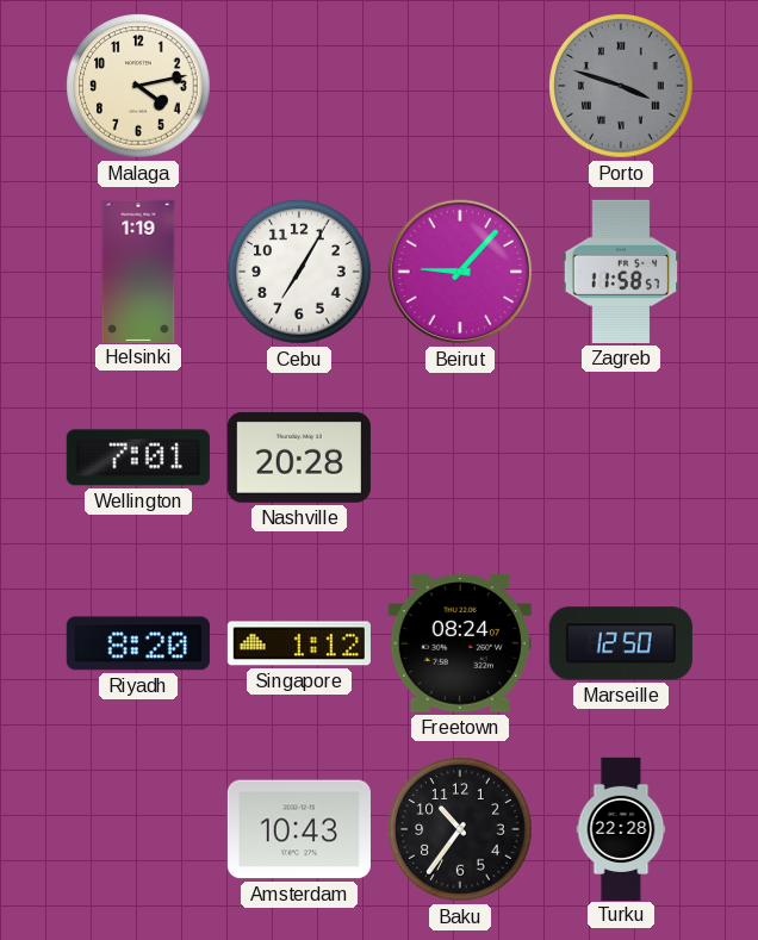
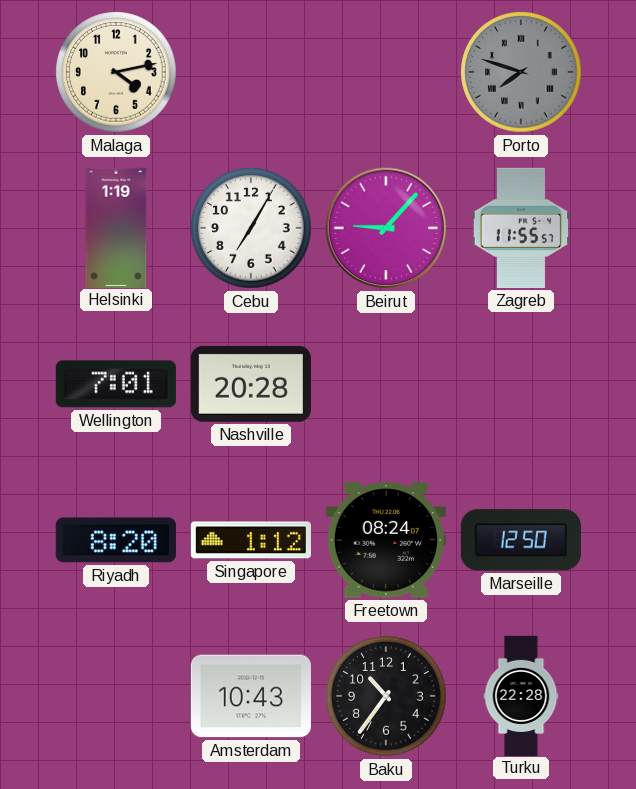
Porto: 3:48 -> 7:48
Zagreb: 11:58 -> 11:55
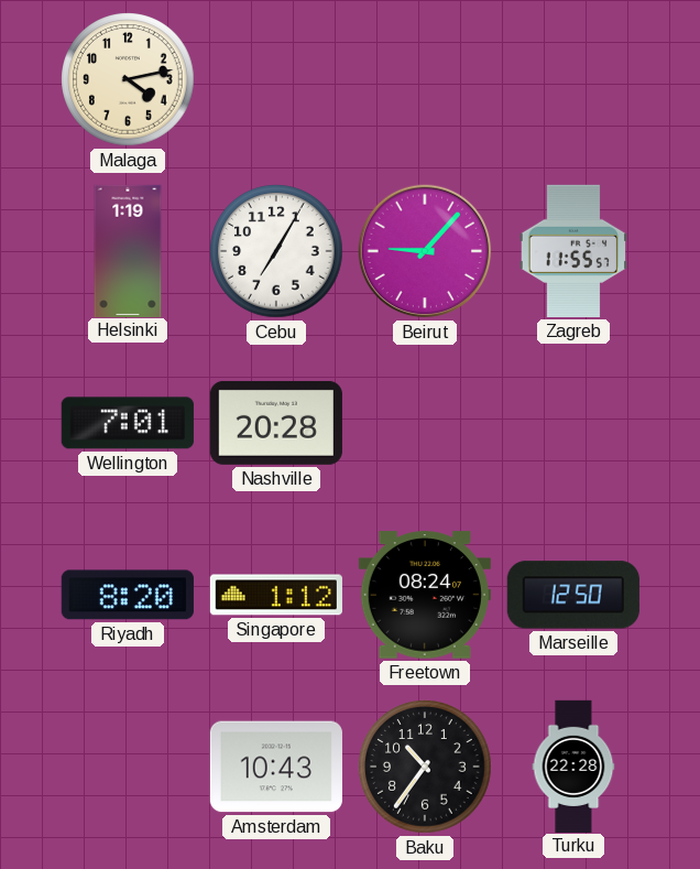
Porto: 7:48 -> none
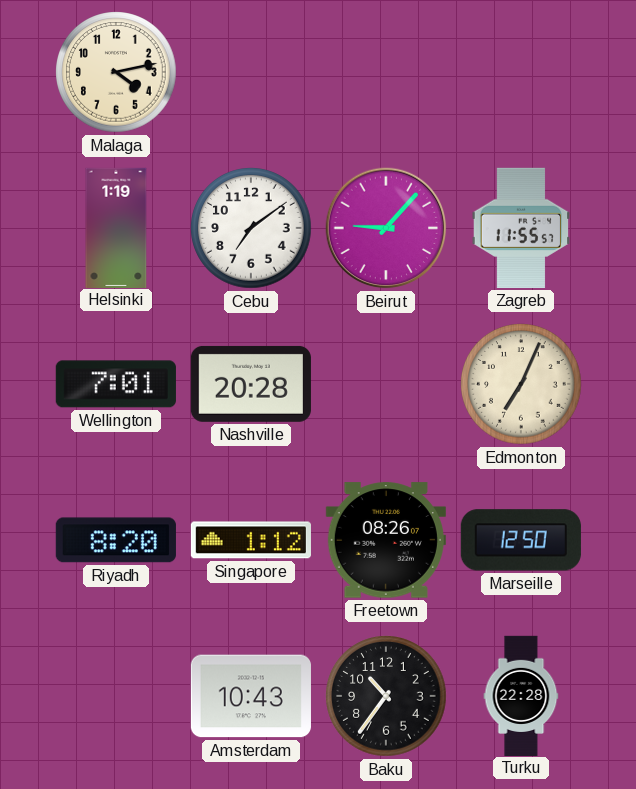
Cebu: 7:05 -> 7:09
Edmonton: none -> 7:04
Freetown: 08:24 -> 08:26
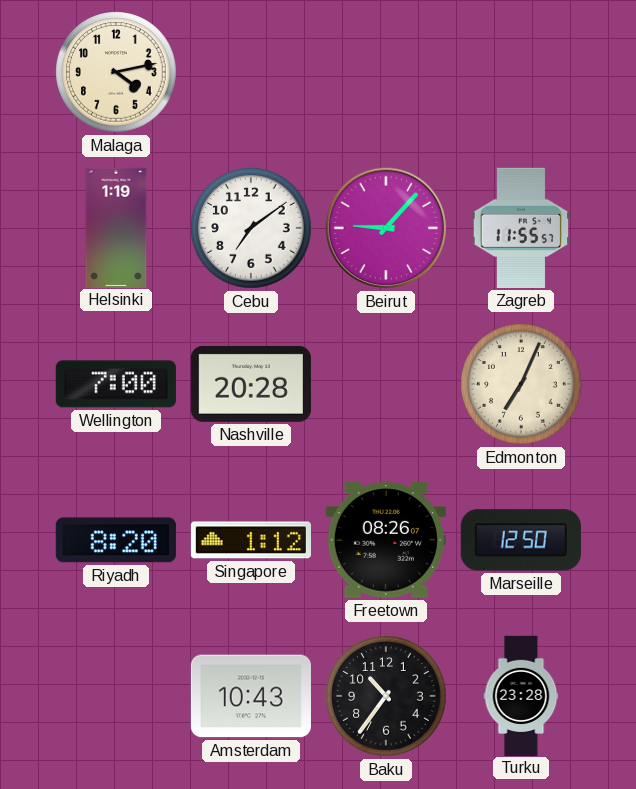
Wellington: 7:01 -> 7:00
Turku: 22:28 -> 23:28
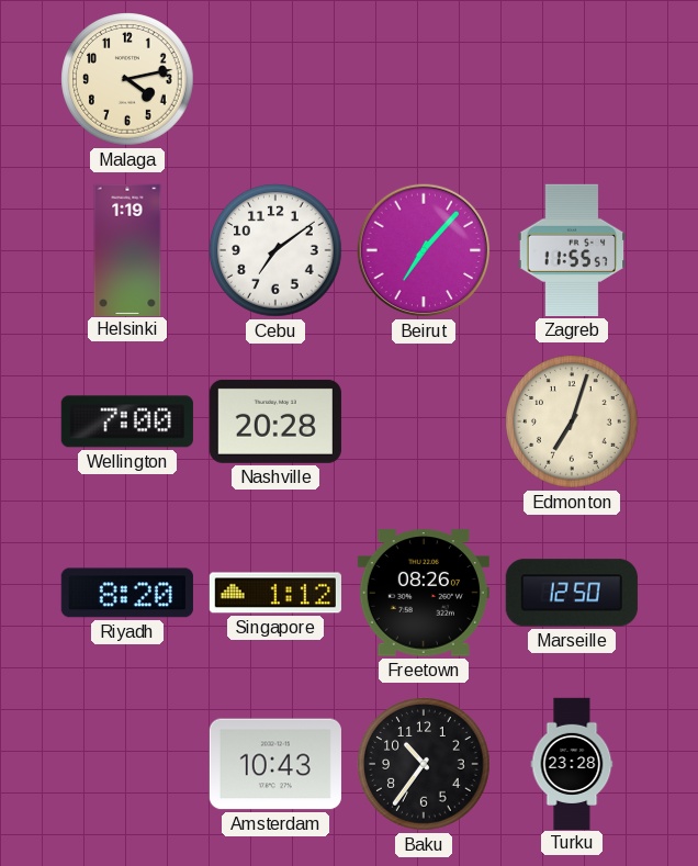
Beirut: 9:07 -> 7:07
Edmonton: 7:04 -> 7:03
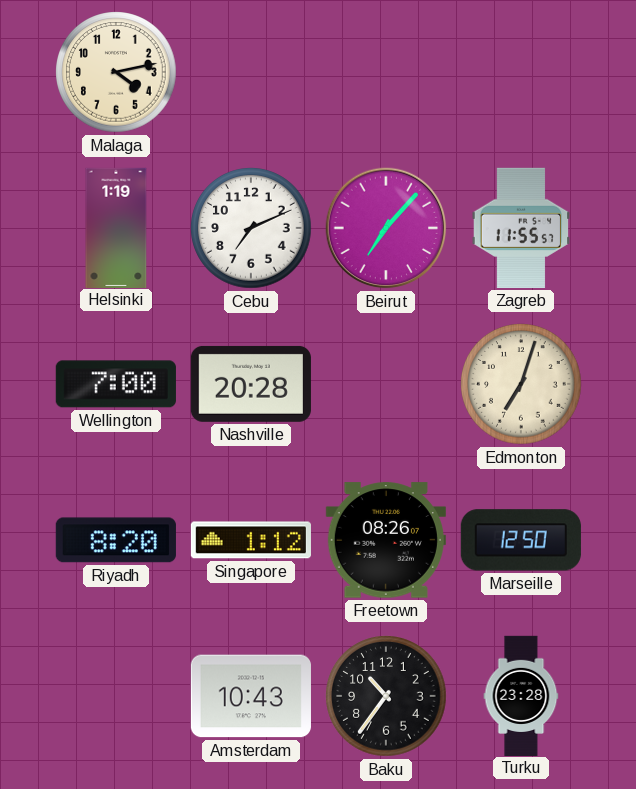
Cebu: 7:09 -> 7:11
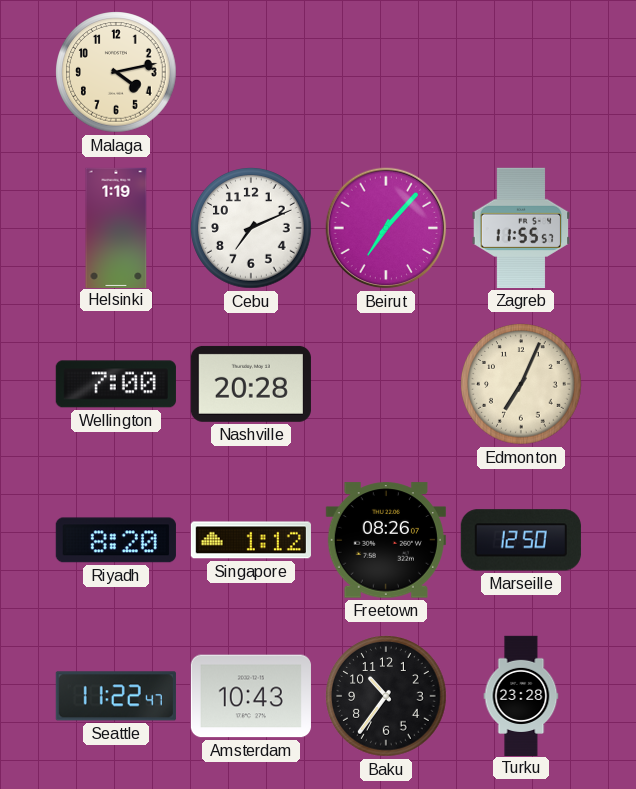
Edmonton: 7:03 -> 7:04
Seattle: none -> 11:22
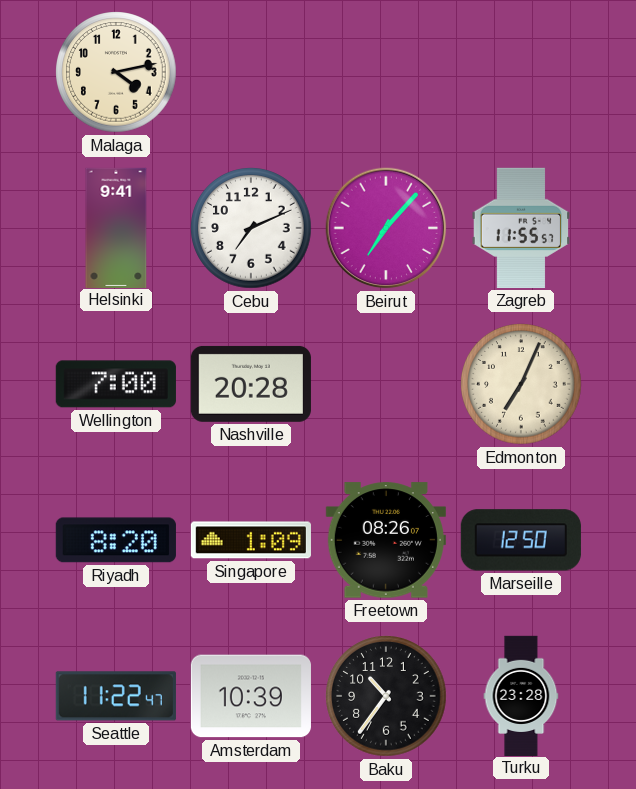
Helsinki: 1:19 -> 9:41
Singapore: 1:12 -> 1:09
Amsterdam: 10:43 -> 10:39
